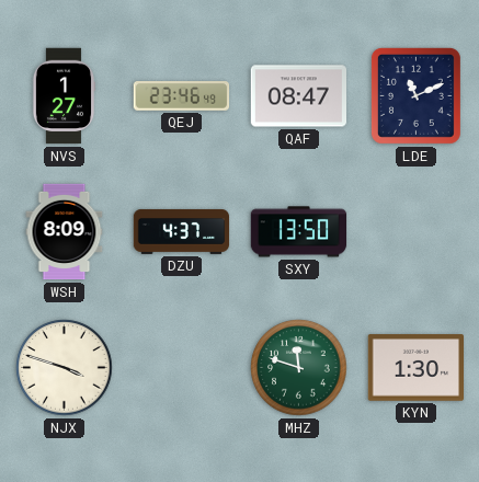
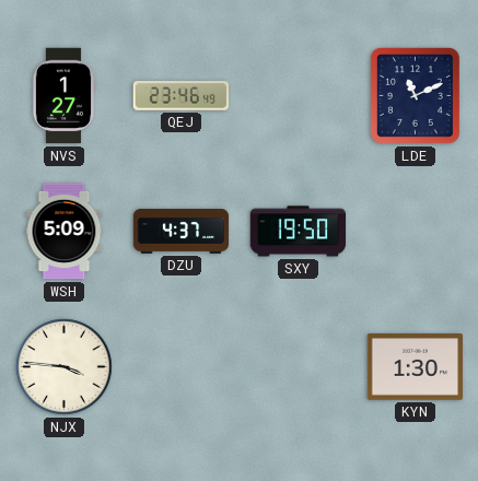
QAF: 08:47 -> none
WSH: 8:09 -> 5:09
SXY: 13:50 -> 19:50
NJX: 3:48 -> 3:46
MHZ: 11:48 -> none
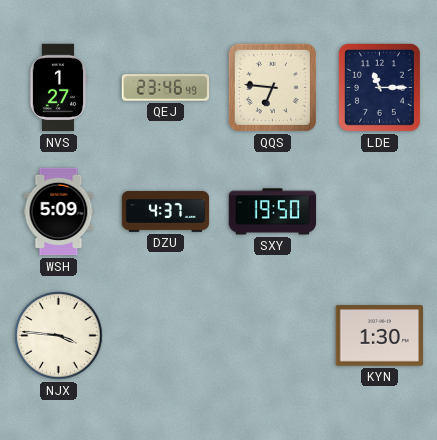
QQS: none -> 6:46
LDE: 11:11 -> 11:15
